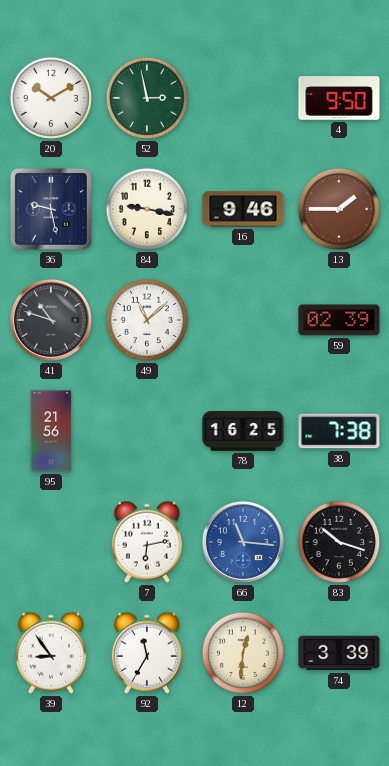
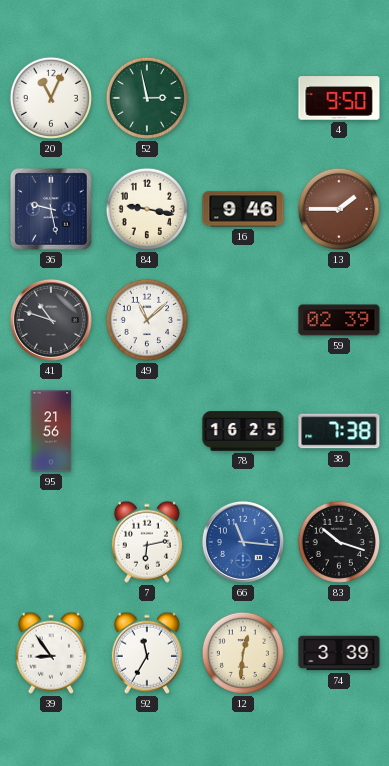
20: 10:10 -> 11:04
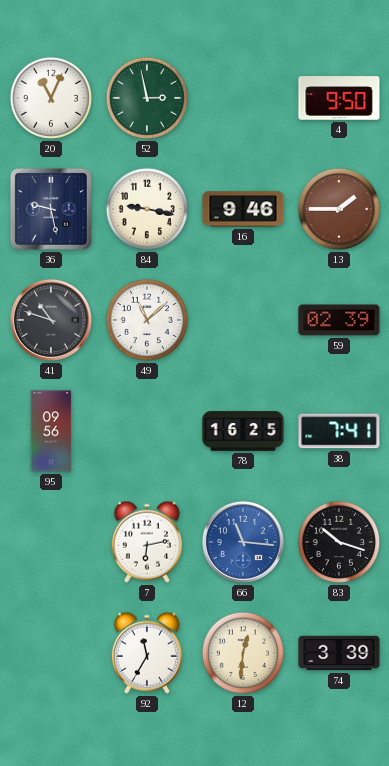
95: 21:56 -> 09:56
38: 7:38 -> 7:41
39: 8:54 -> none
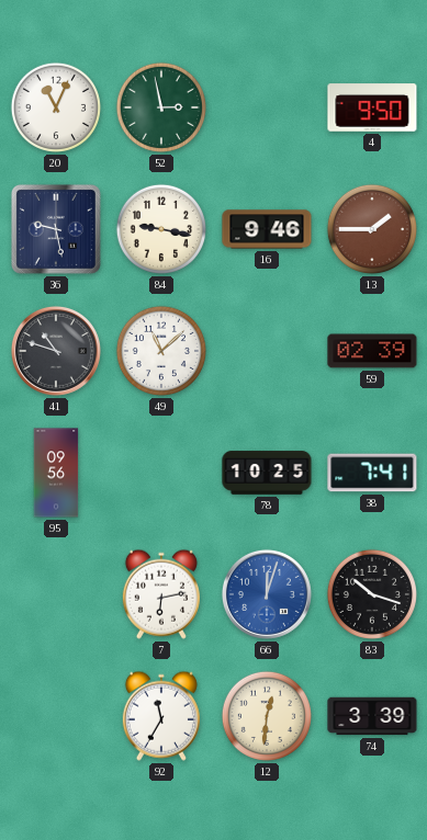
78: 16:25 -> 10:25
66: 11:16 -> 12:03
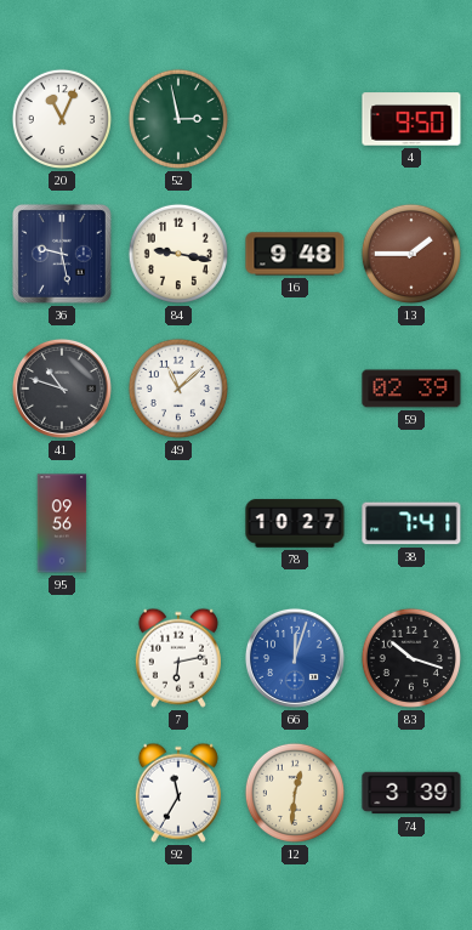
16: 9:46 -> 9:48
78: 10:25 -> 10:27
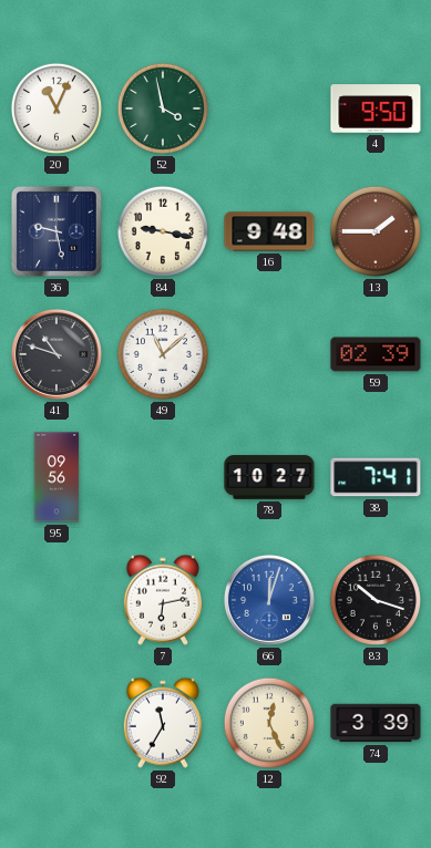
52: 2:58 -> 3:58
12: 12:31 -> 12:26
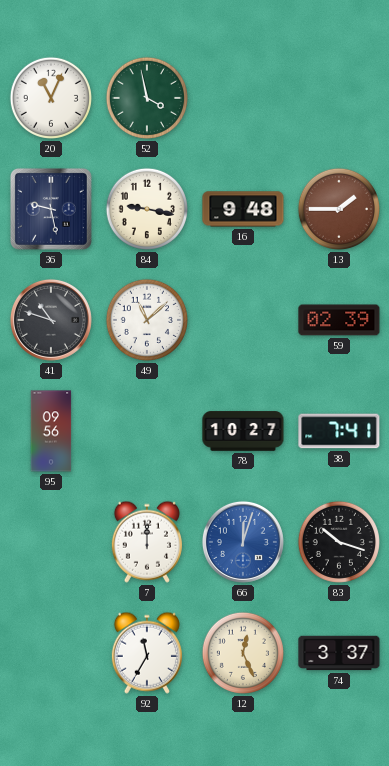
4: 9:50 -> none
7: 6:13 -> 12:00
74: 3:39 -> 3:37
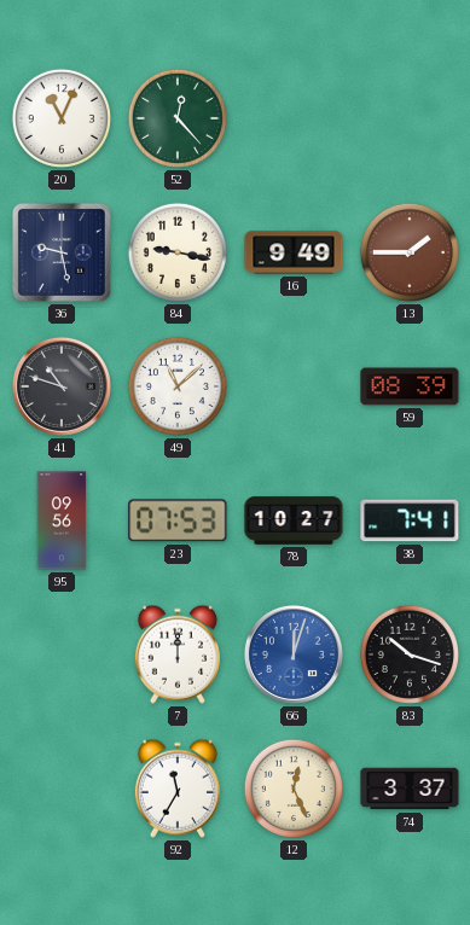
52: 3:58 -> 12:23
16: 9:48 -> 9:49
59: 02:39 -> 08:39
23: none -> 07:53
